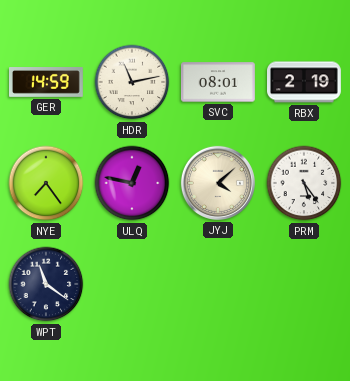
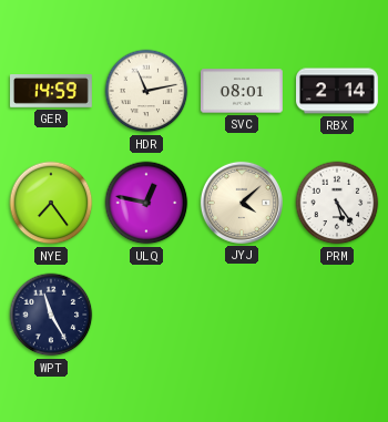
RBX: 2:19 -> 2:14
WPT: 11:21 -> 11:25
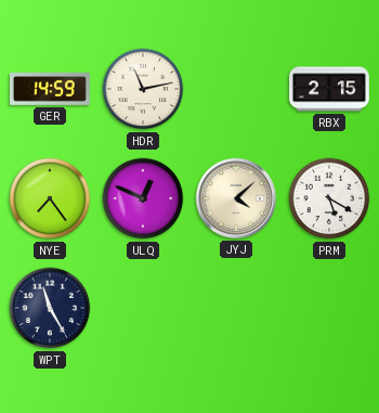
SVC: 08:01 -> none
RBX: 2:14 -> 2:15
ULQ: 12:47 -> 12:49
PRM: 5:24 -> 5:20
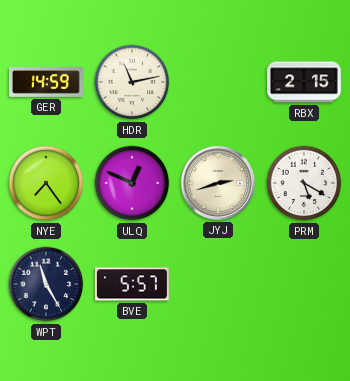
JYJ: 4:08 -> 2:42
BVE: none -> 5:57
